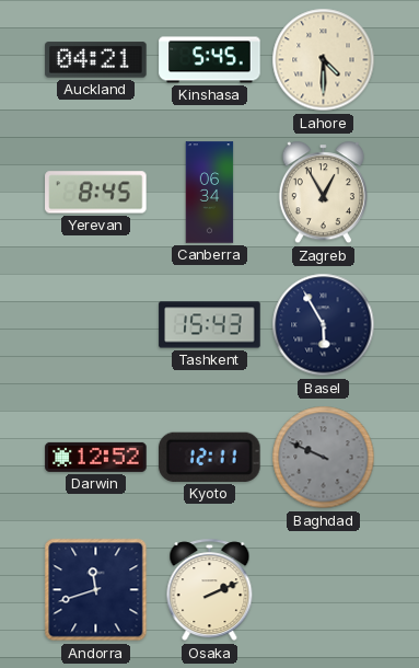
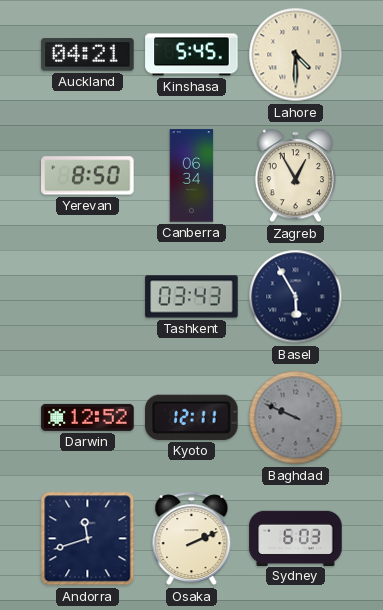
Yerevan: 8:45 -> 8:50
Tashkent: 15:43 -> 03:43
Sydney: none -> 6:03
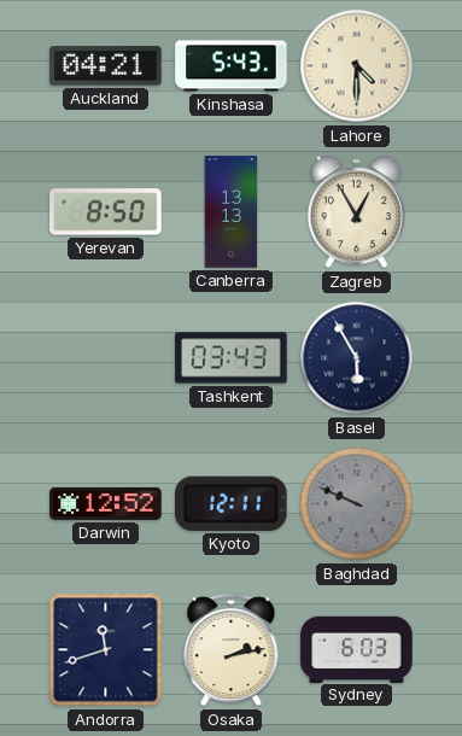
Kinshasa: 5:45 -> 5:43
Canberra: 06:34 -> 13:13
Osaka: 2:11 -> 2:13
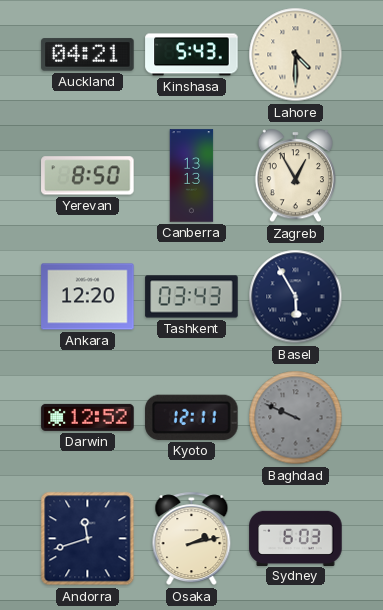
Ankara: none -> 12:20
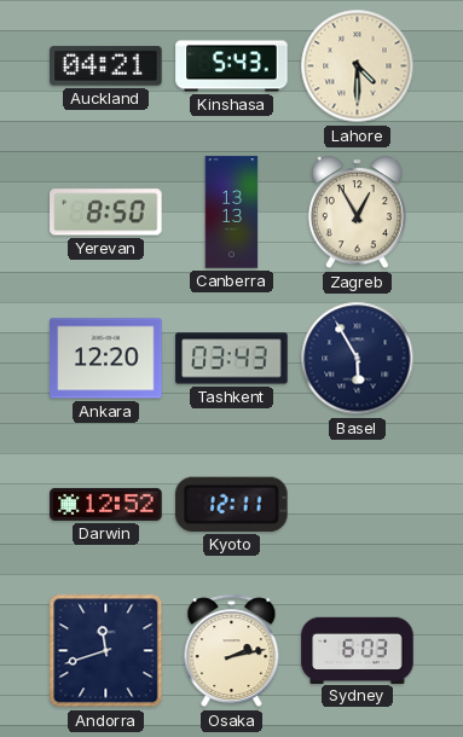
Baghdad: 9:49 -> none
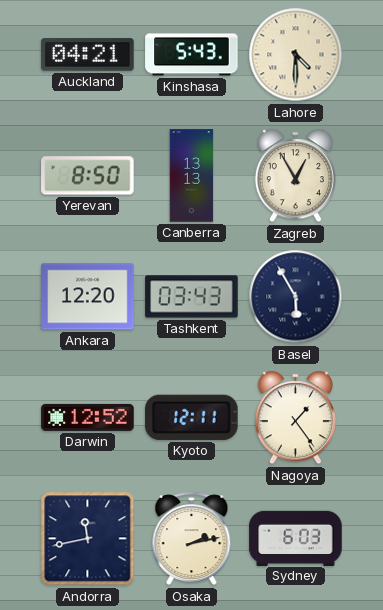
Nagoya: none -> 1:24
Andorra: 11:42 -> 11:43
